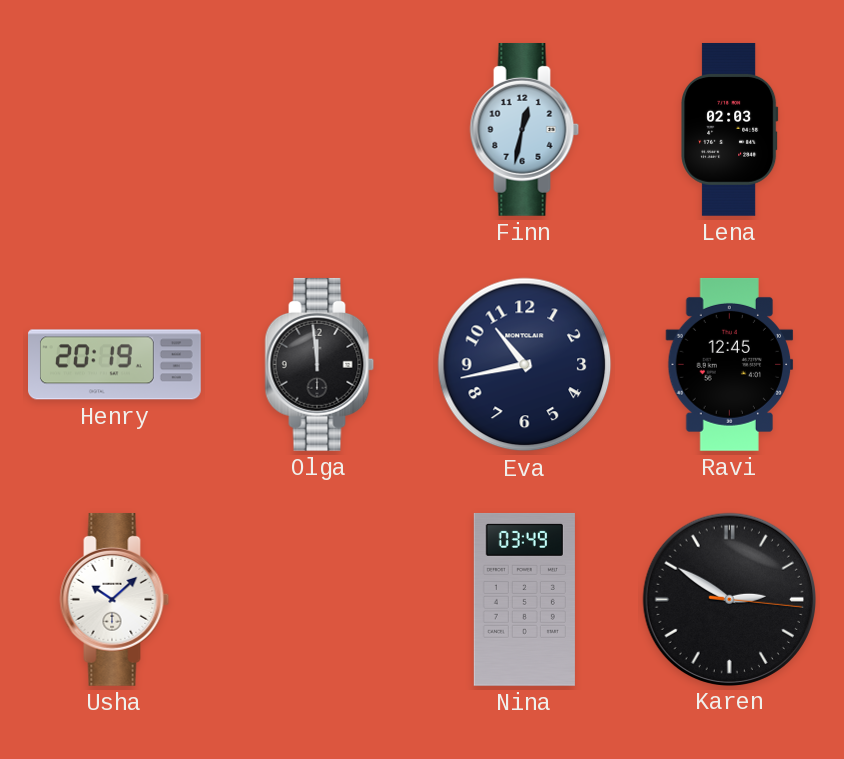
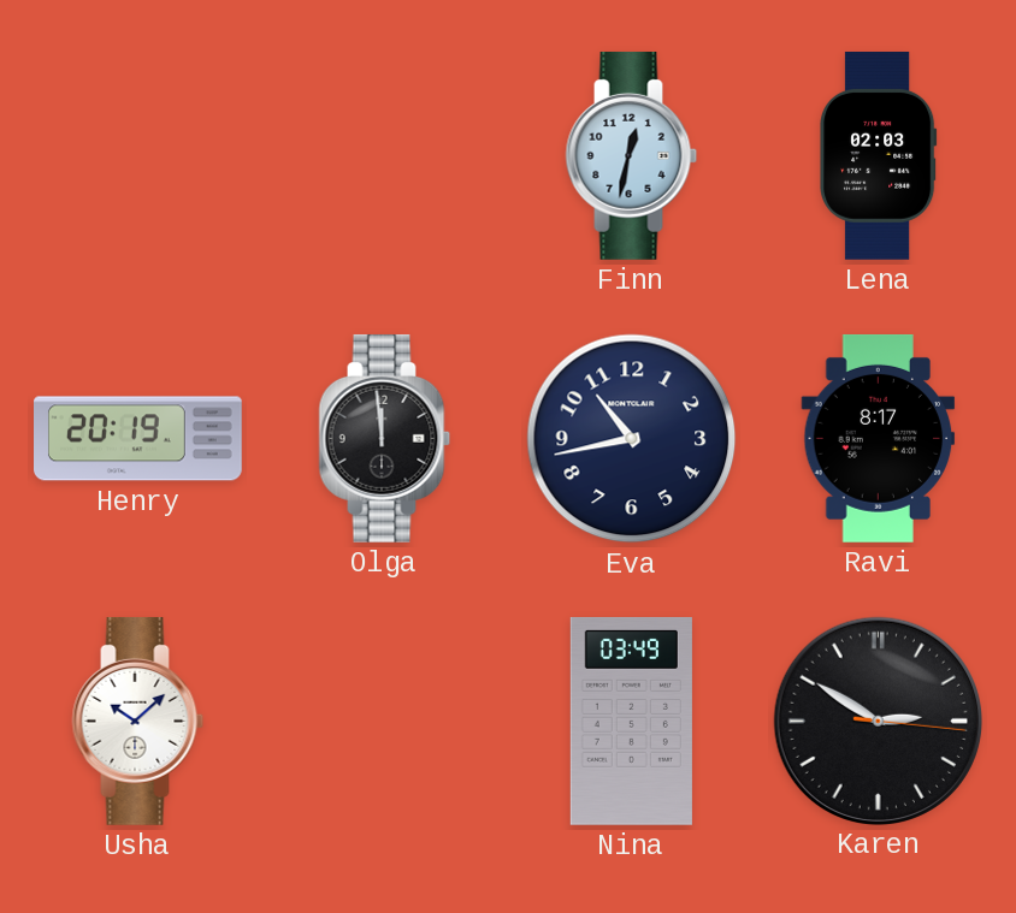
Ravi: 12:45 -> 8:17
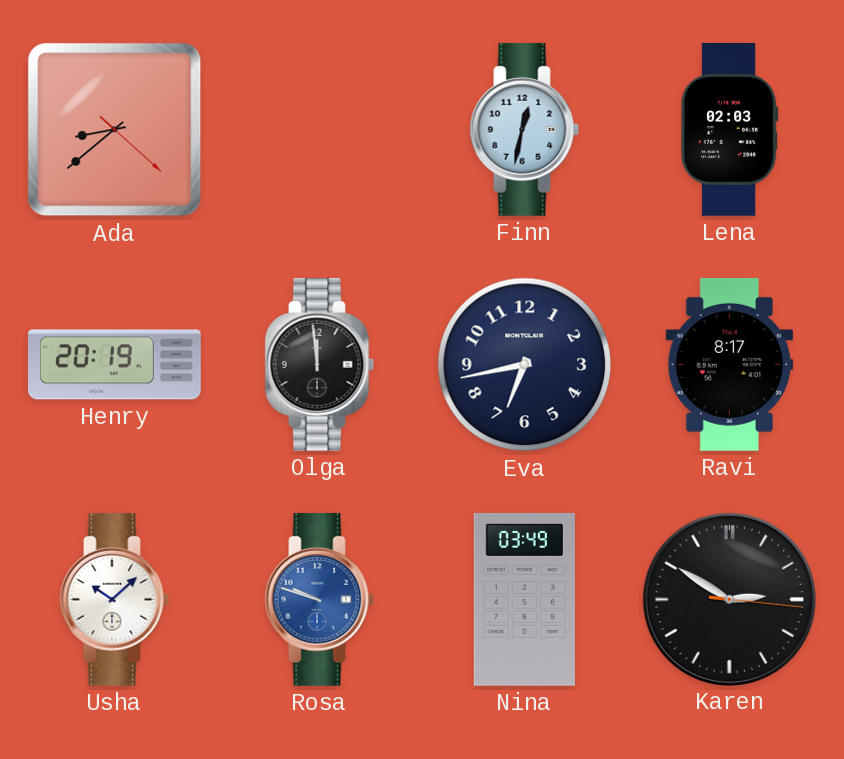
Ada: none -> 8:38
Eva: 10:43 -> 6:43
Rosa: none -> 9:48
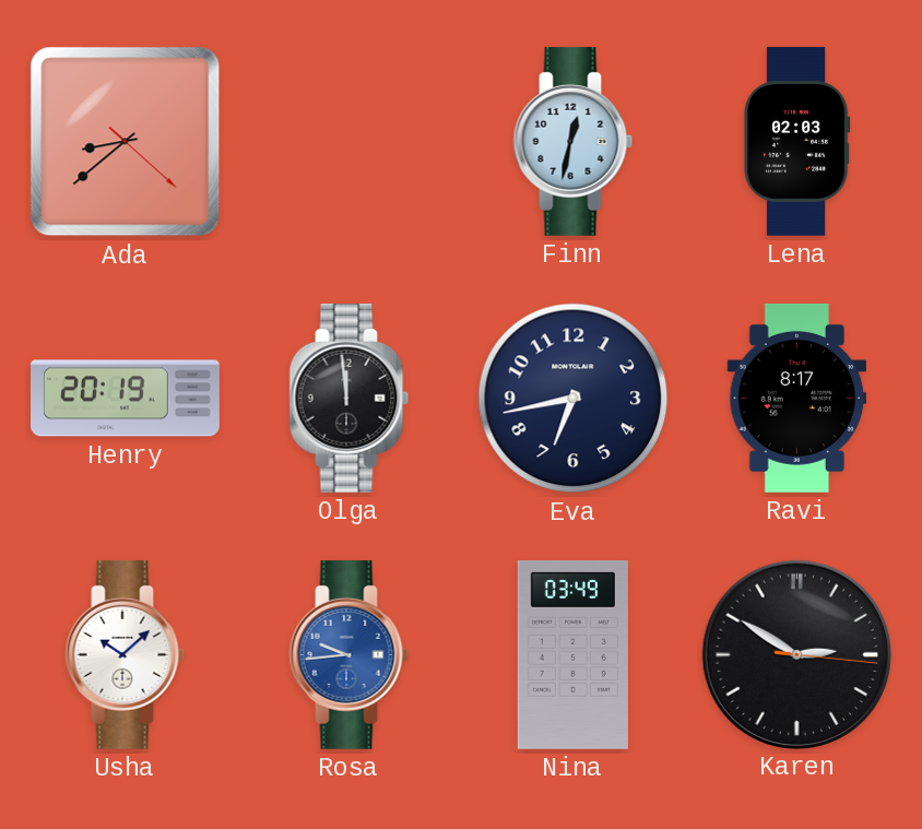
Rosa: 9:48 -> 9:44
